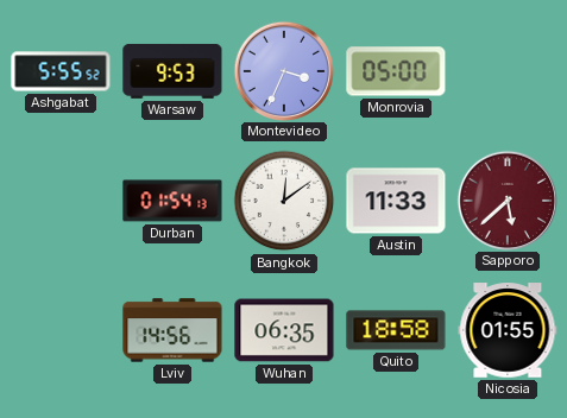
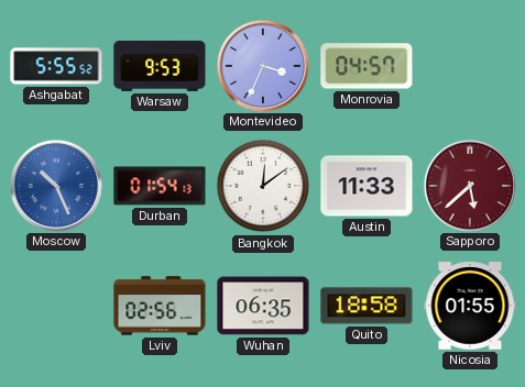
Monrovia: 05:00 -> 04:57
Moscow: none -> 10:26
Lviv: 14:56 -> 02:56
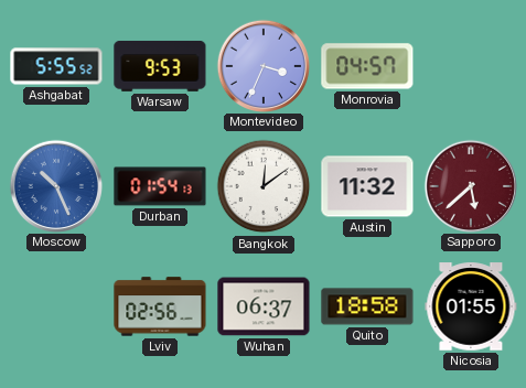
Austin: 11:33 -> 11:32
Wuhan: 06:35 -> 06:37
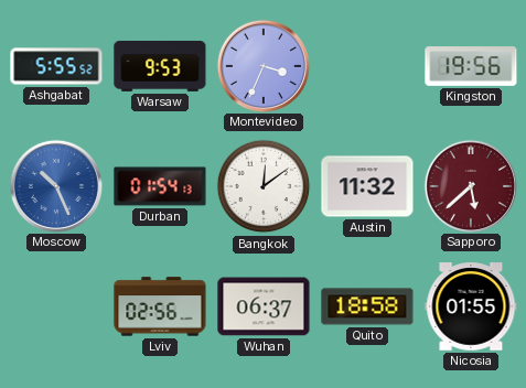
Monrovia: 04:57 -> none
Kingston: none -> 19:56
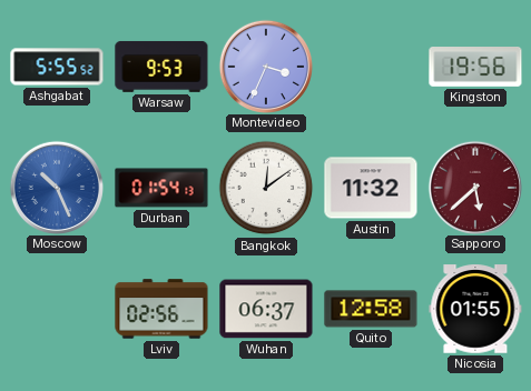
Quito: 18:58 -> 12:58
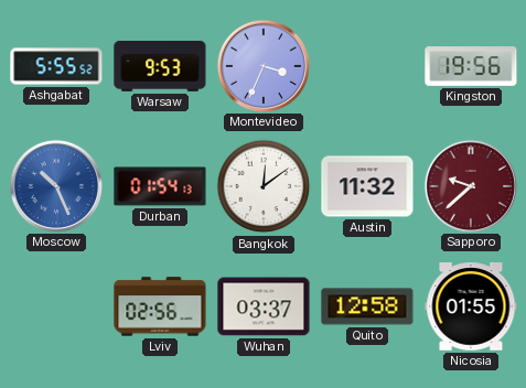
Sapporo: 5:38 -> 9:38
Wuhan: 06:37 -> 03:37
